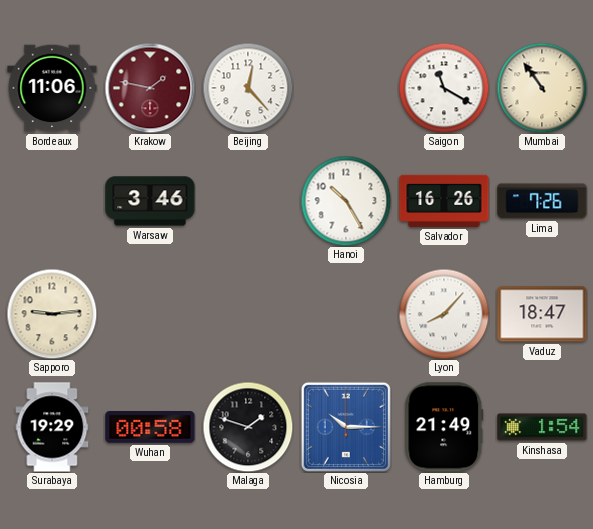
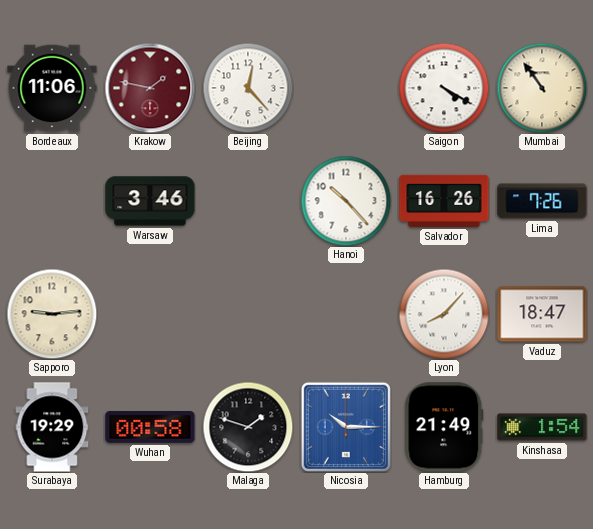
Saigon: 11:20 -> 4:20
Hanoi: 10:25 -> 10:23
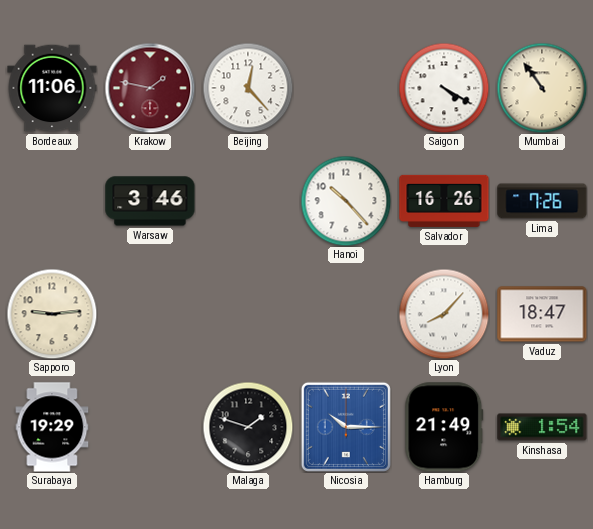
Wuhan: 00:58 -> none
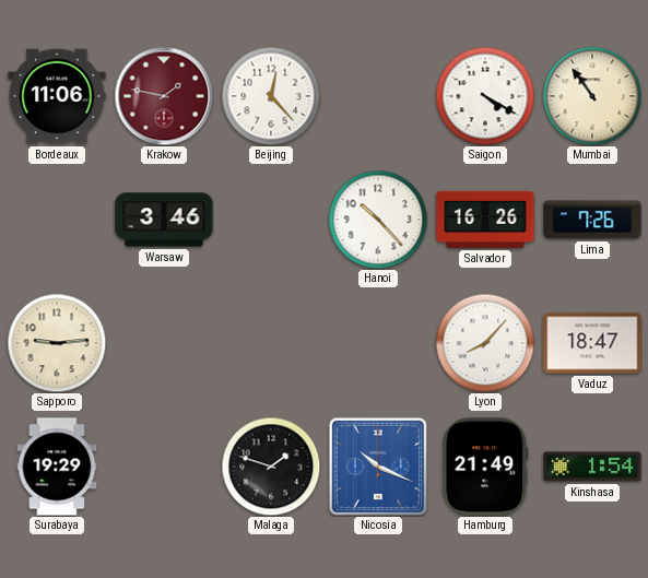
Nicosia: 10:15 -> 10:19
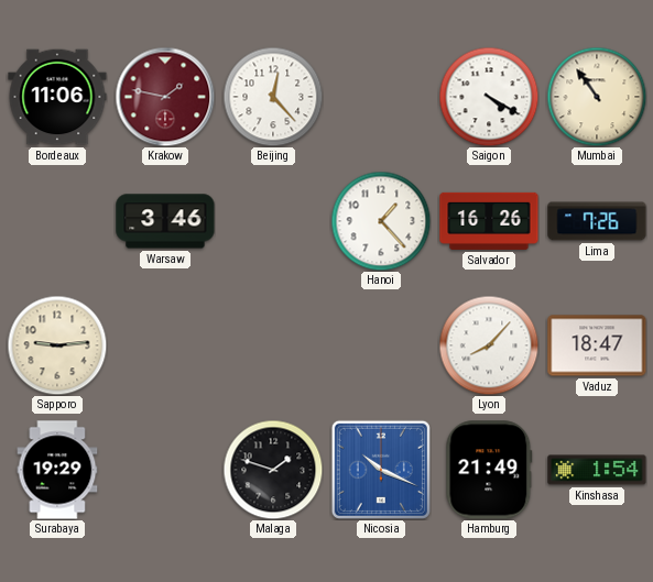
Hanoi: 10:23 -> 1:23
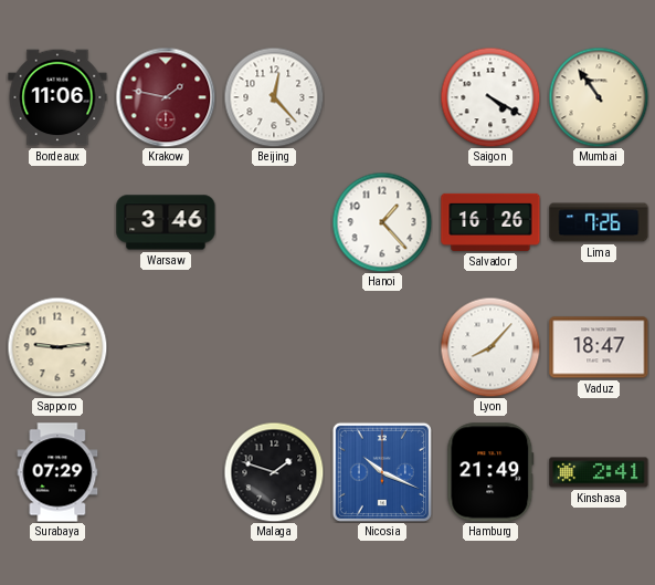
Surabaya: 19:29 -> 07:29
Kinshasa: 1:54 -> 2:41
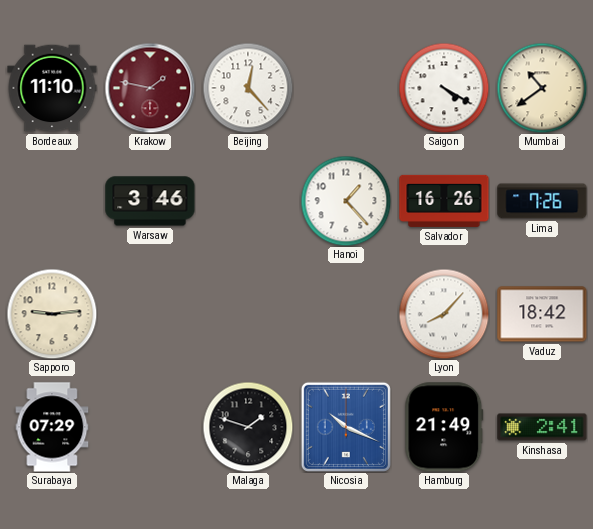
Bordeaux: 11:06 -> 11:10
Mumbai: 10:54 -> 10:39
Vaduz: 18:47 -> 18:42
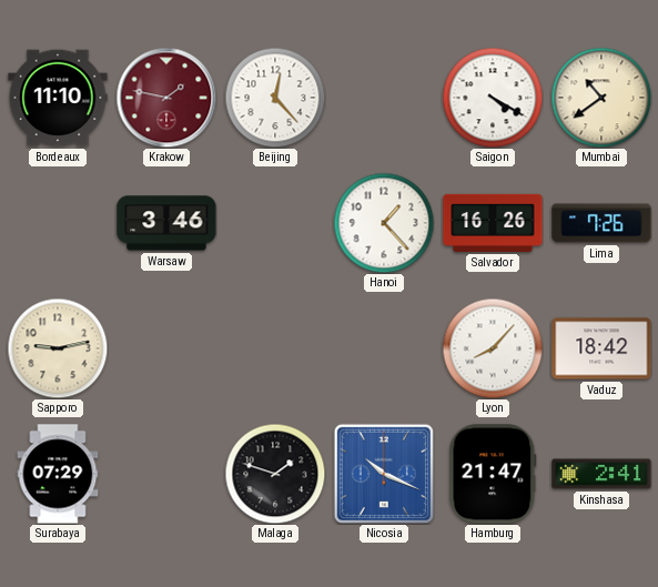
Sapporo: 9:14 -> 9:13
Hamburg: 21:49 -> 21:47
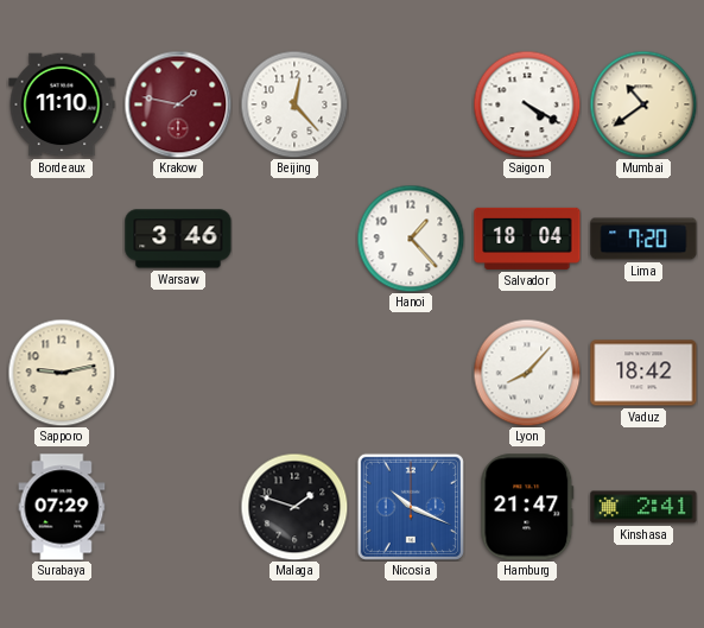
Salvador: 16:26 -> 18:04
Lima: 7:26 -> 7:20
